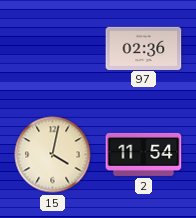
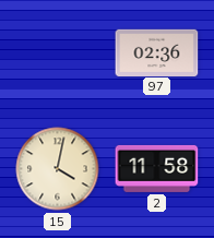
2: 11:54 -> 11:58
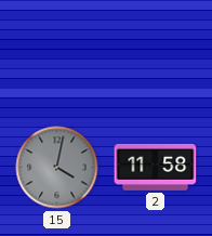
97: 02:36 -> none
15 dial: cream -> grey
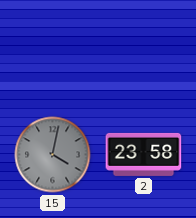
2: 11:58 -> 23:58
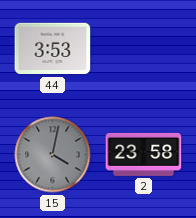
44: none -> 3:53
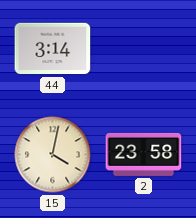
44: 3:53 -> 3:14
15 dial: grey -> cream
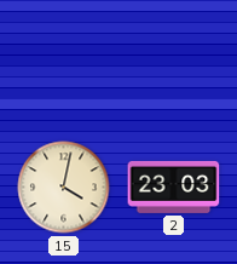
44: 3:14 -> none
2: 23:58 -> 23:03
